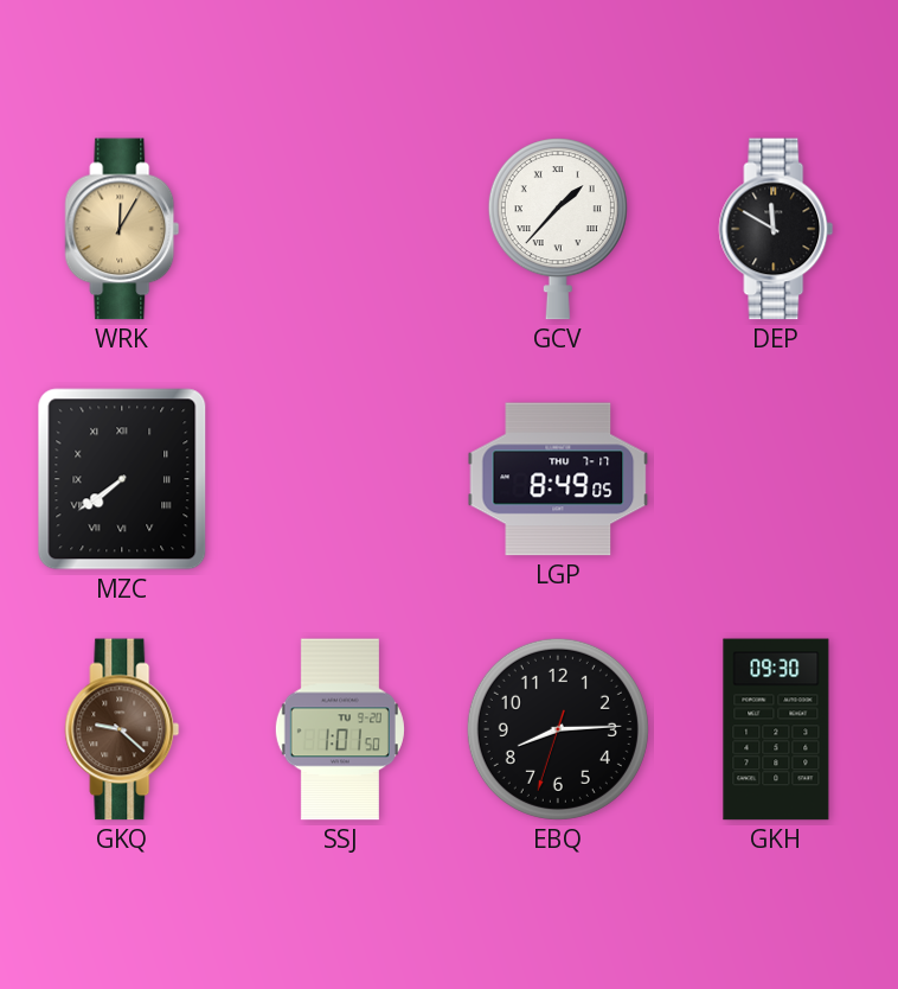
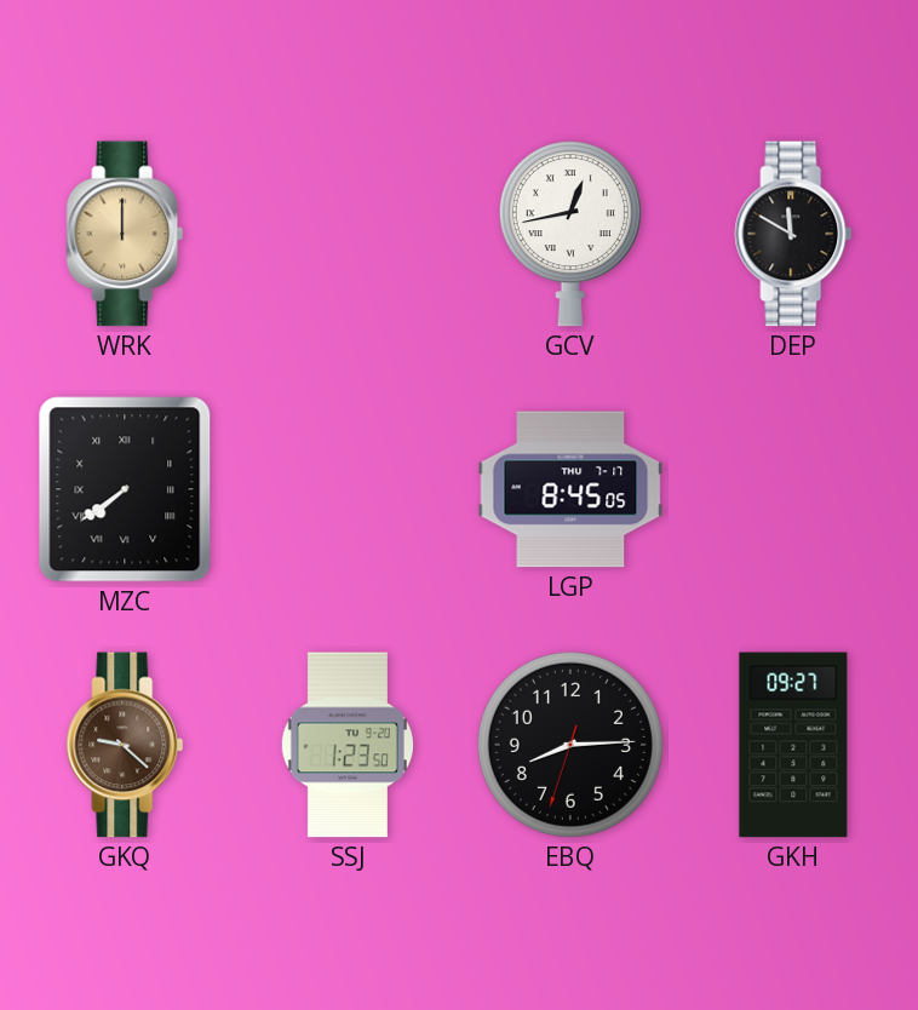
WRK: 12:05 -> 12:00
GCV: 1:37 -> 12:43
LGP: 8:49 -> 8:45
SSJ: 1:01 -> 1:23
GKH: 09:30 -> 09:27
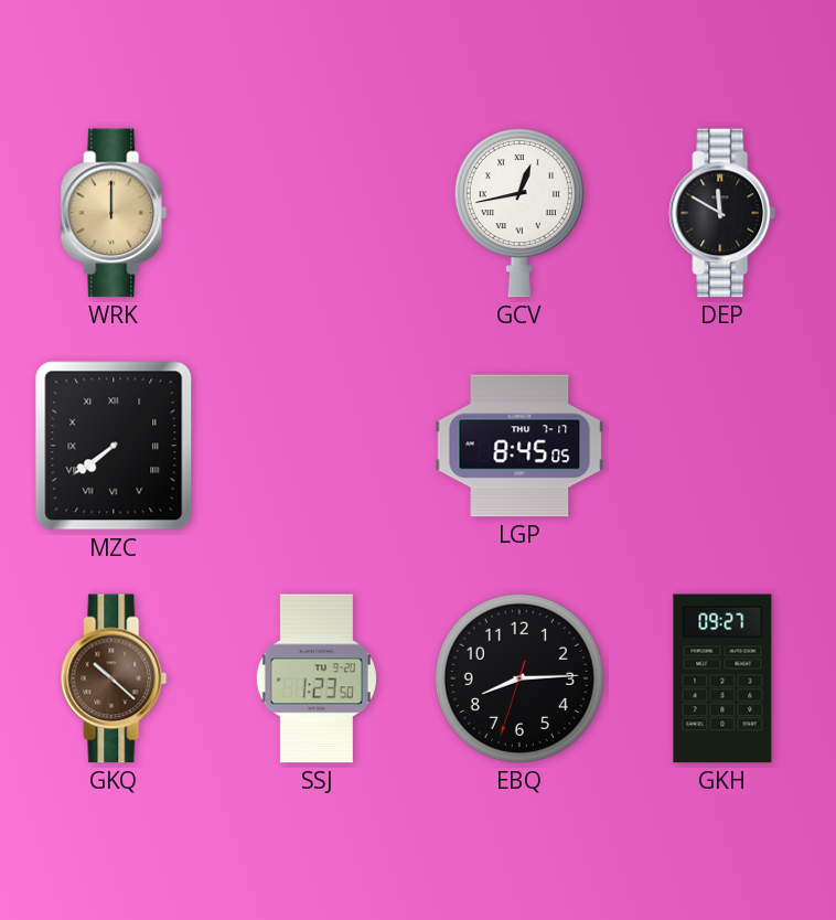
GKQ: 9:22 -> 10:22
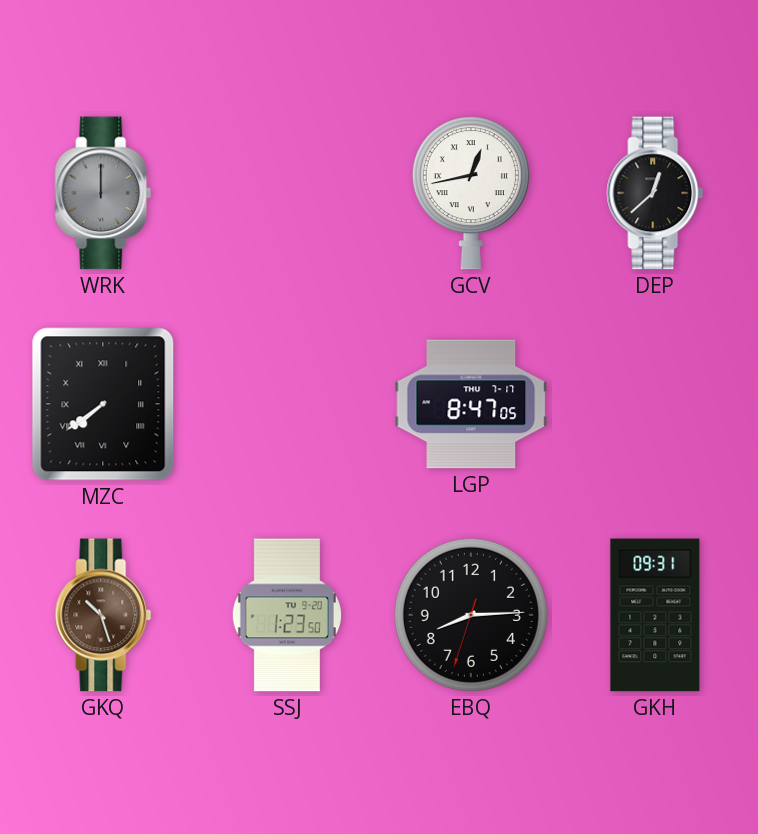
WRK dial: champagne -> grey
DEP: 11:50 -> 12:38
LGP: 8:45 -> 8:47
GKQ: 10:22 -> 10:27
GKH: 09:27 -> 09:31
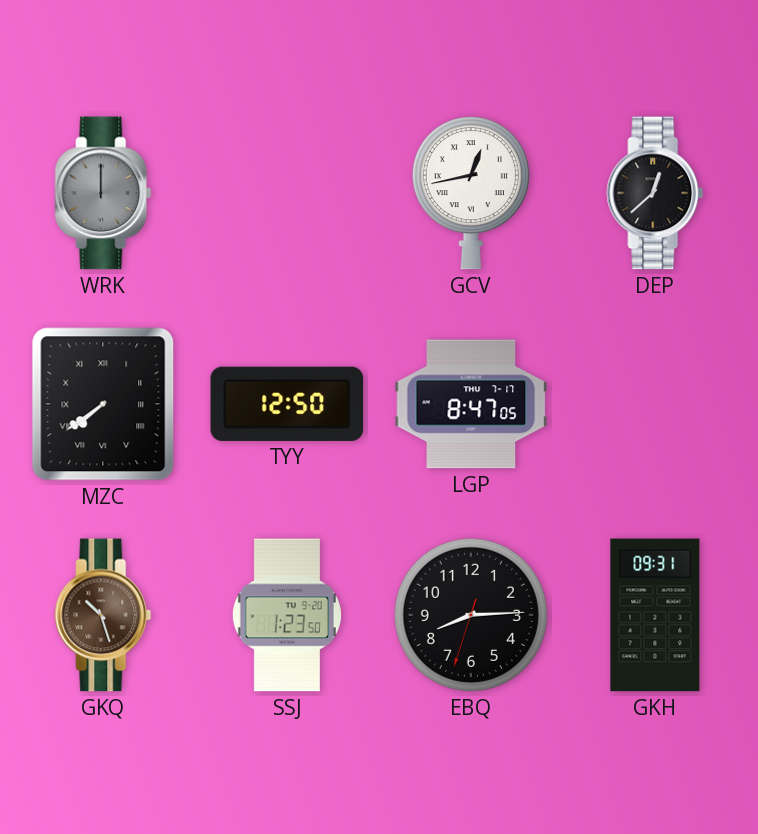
TYY: none -> 12:50
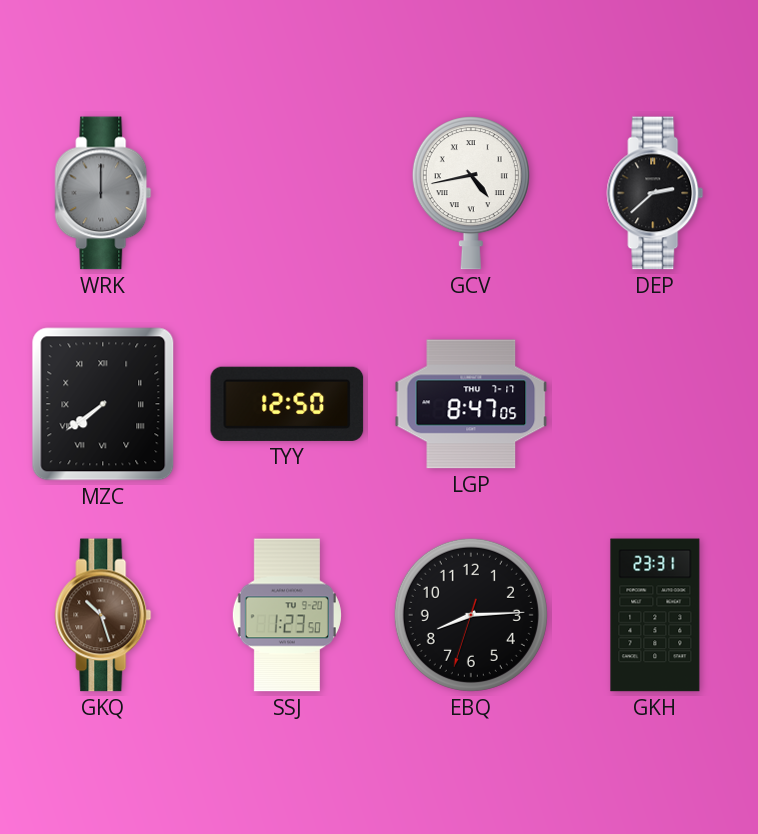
GCV: 12:43 -> 4:43
DEP: 12:38 -> 2:38
GKH: 09:31 -> 23:31
